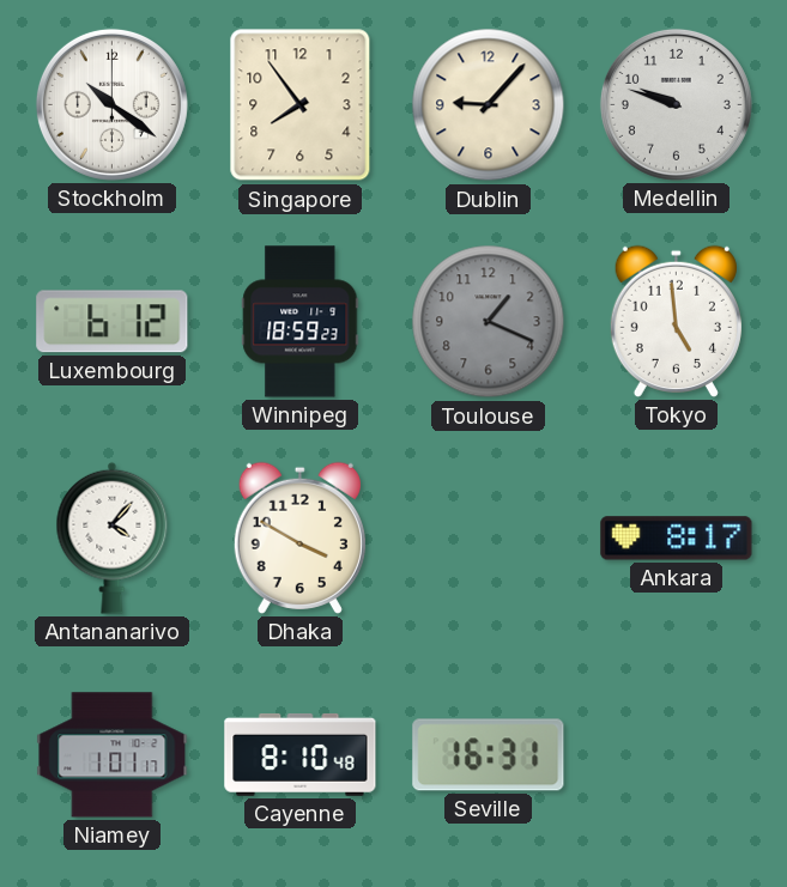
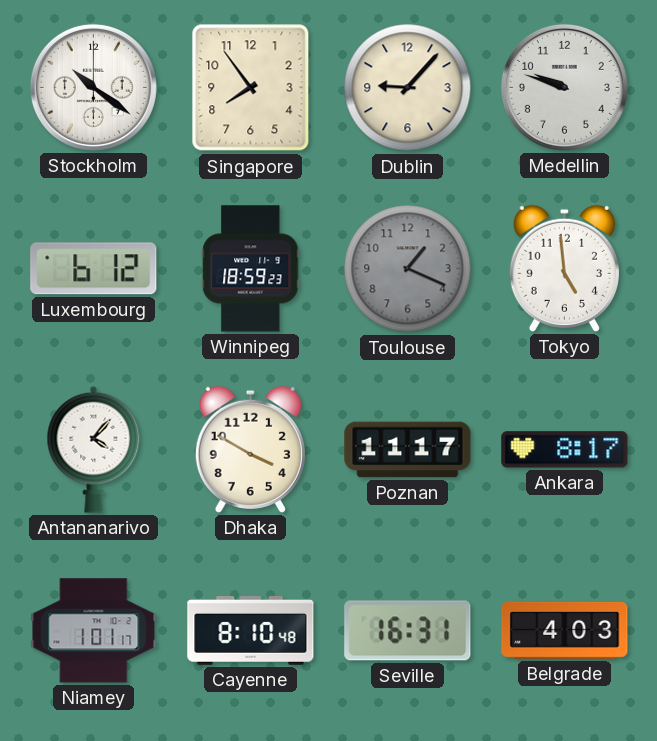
Poznan: none -> 11:17
Belgrade: none -> 4:03
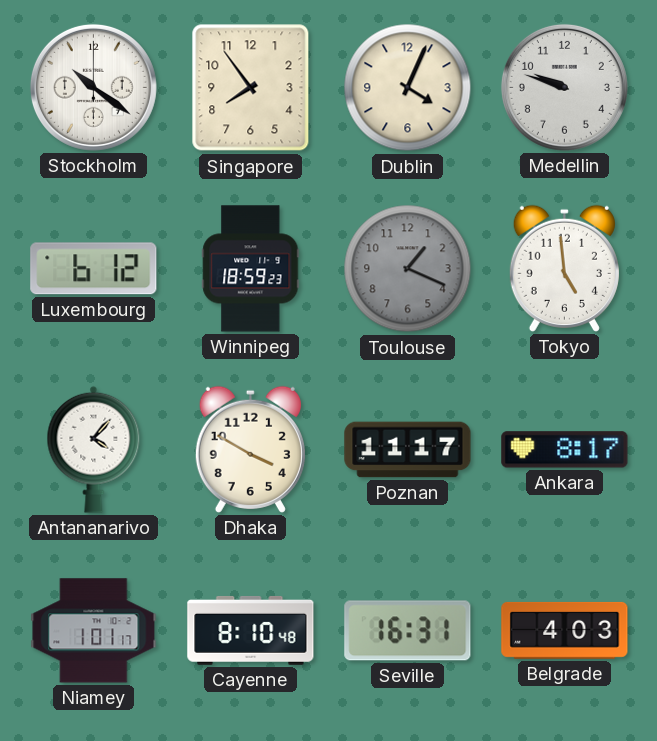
Dublin: 9:07 -> 4:04
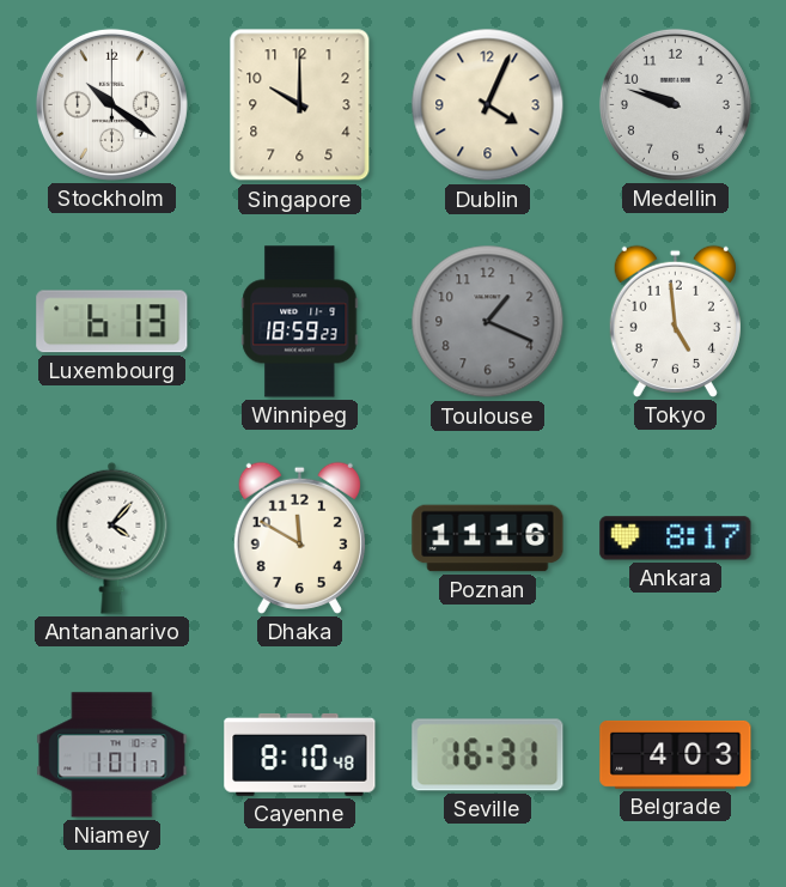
Singapore: 7:54 -> 10:00
Luxembourg: 6:12 -> 6:13
Dhaka: 3:50 -> 11:50
Poznan: 11:17 -> 11:16
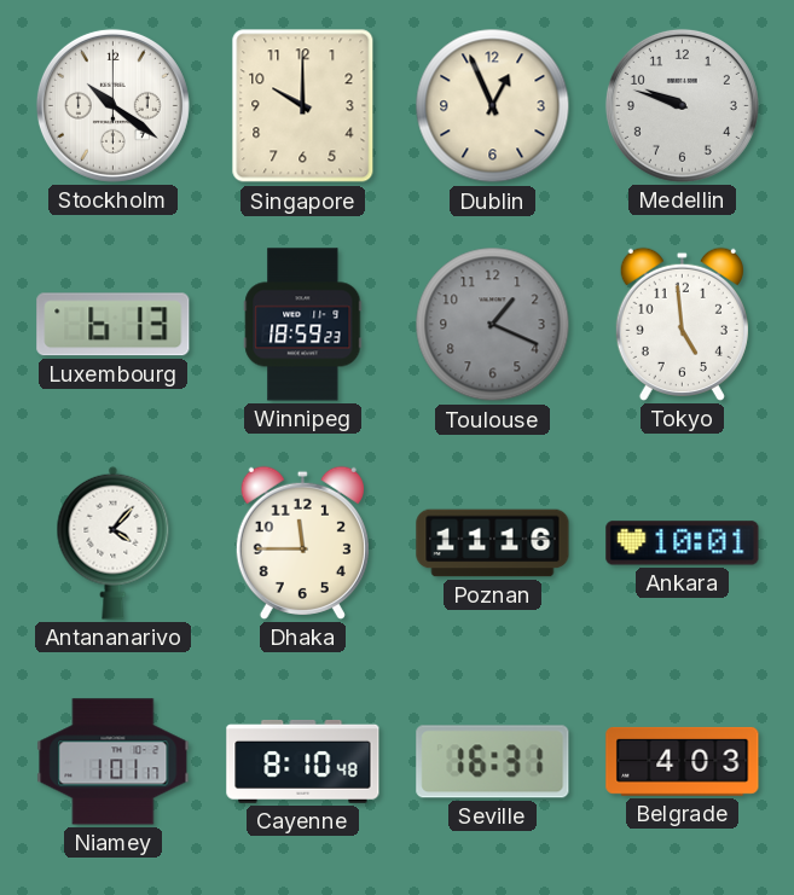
Dublin: 4:04 -> 12:56
Dhaka: 11:50 -> 11:45
Ankara: 8:17 -> 10:01
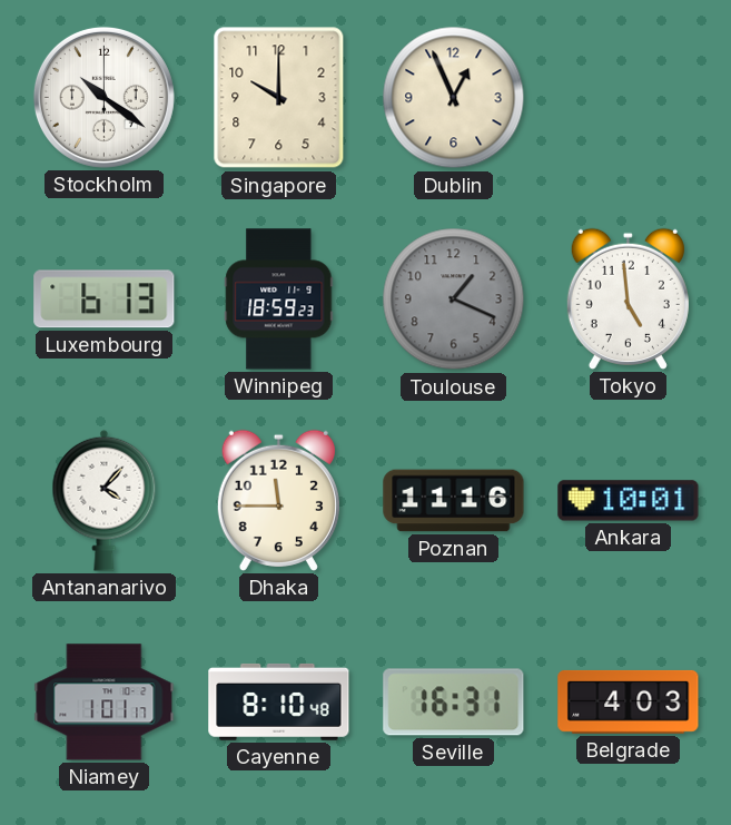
Medellin: 9:48 -> none
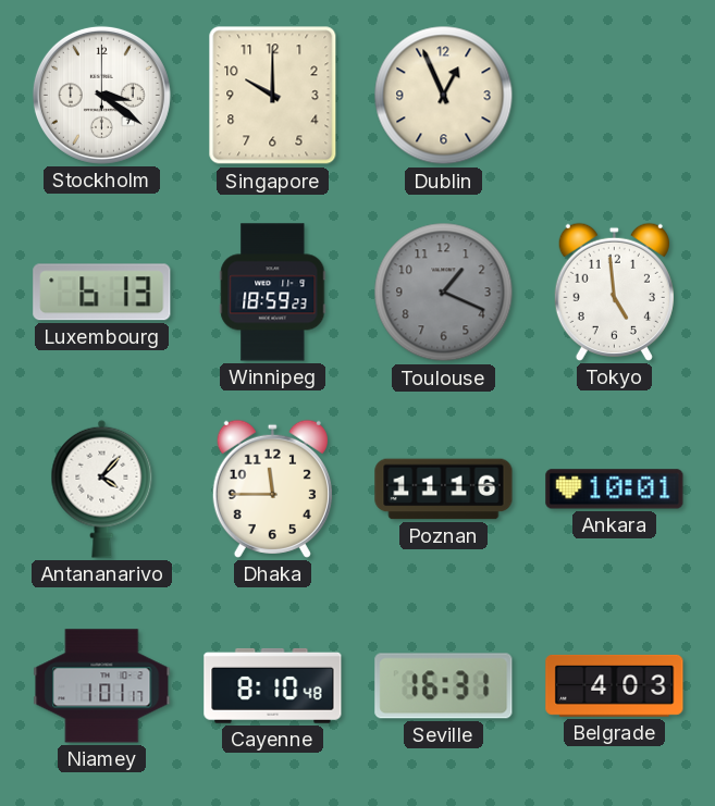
Stockholm: 10:21 -> 3:21
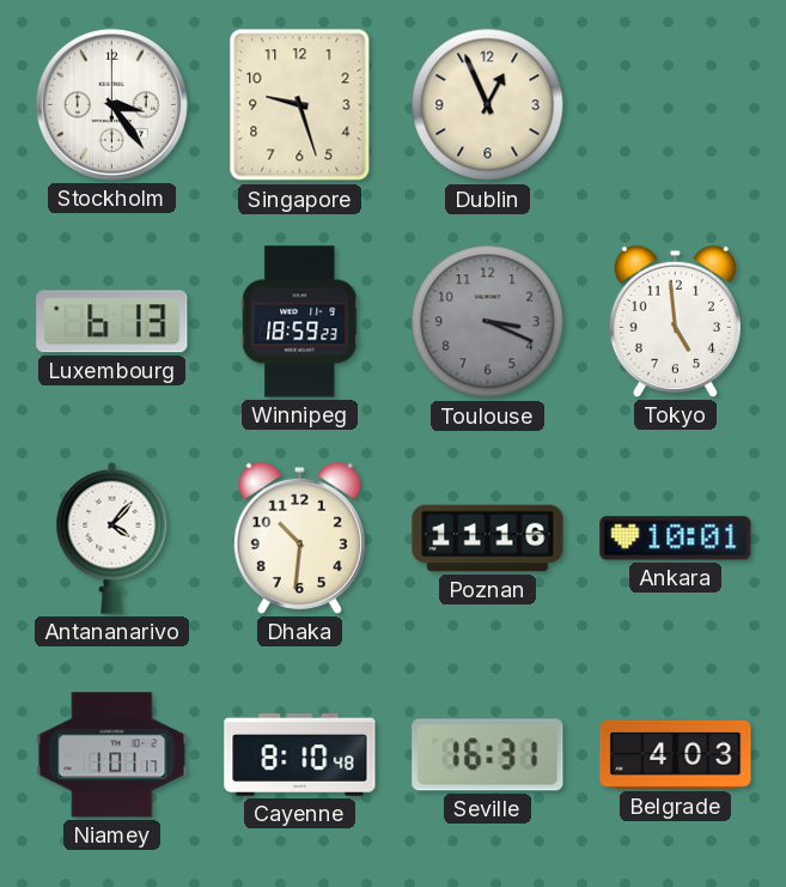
Stockholm: 3:21 -> 3:24
Singapore: 10:00 -> 9:27
Toulouse: 1:19 -> 3:19
Dhaka: 11:45 -> 10:31
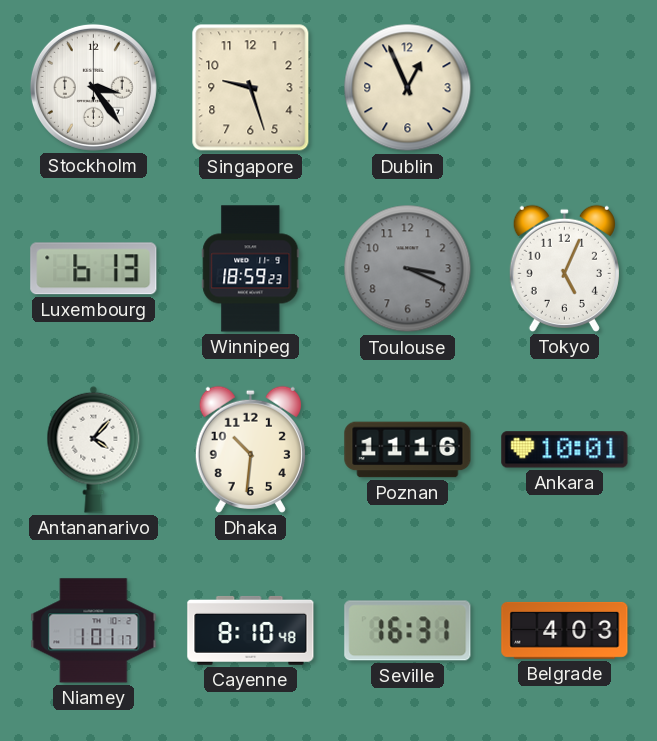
Tokyo: 4:59 -> 5:04
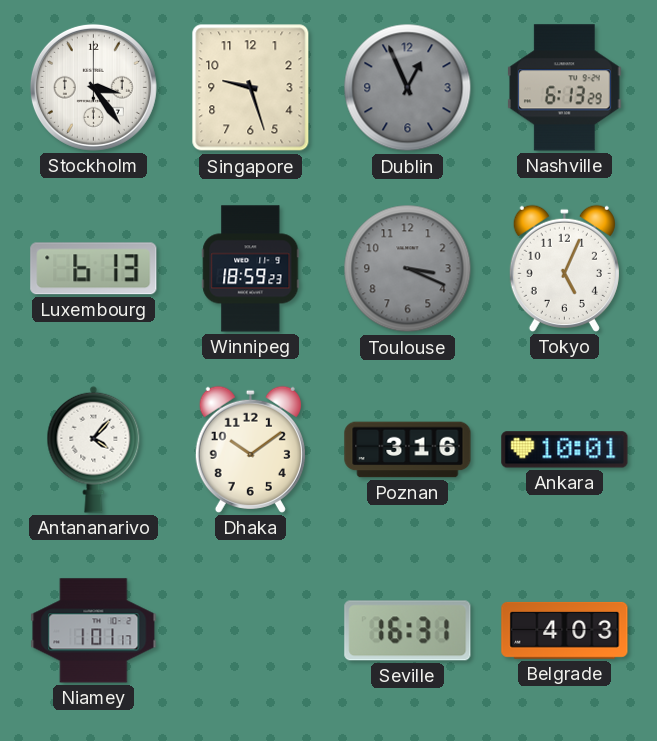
Dublin dial: cream -> grey
Nashville: none -> 6:13
Dhaka: 10:31 -> 10:09
Poznan: 11:16 -> 3:16
Cayenne: 8:10 -> none
